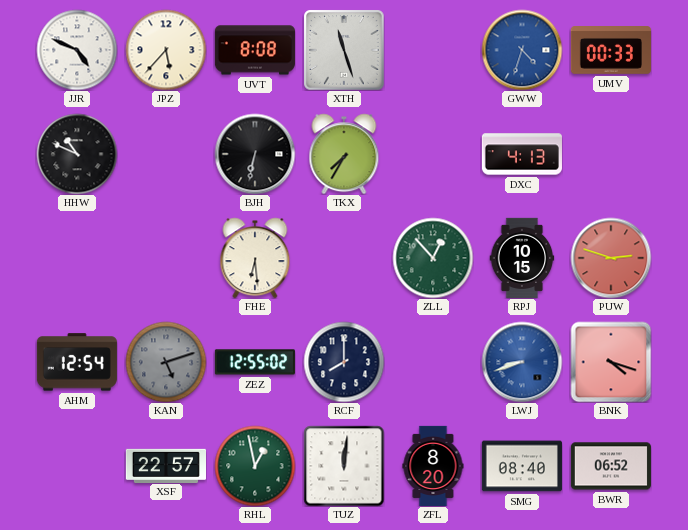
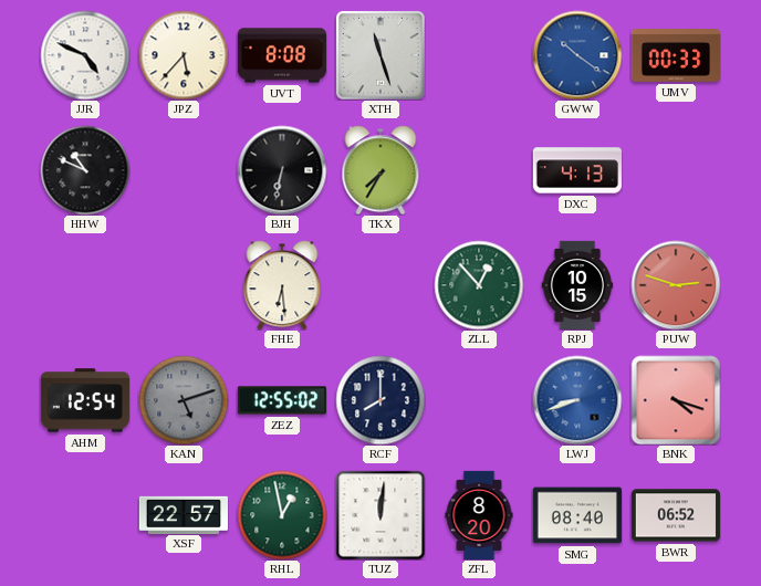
GWW: 4:33 -> 10:21
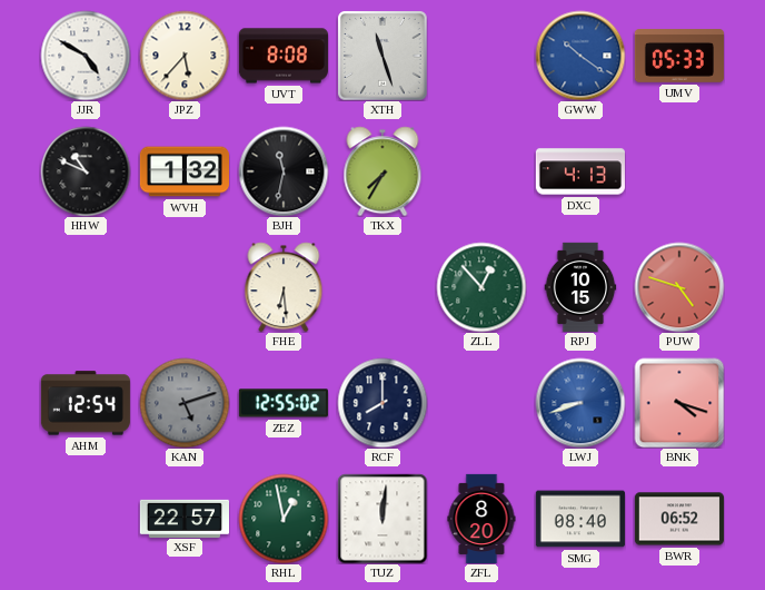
JJR: 4:49 -> 4:50
UMV: 00:33 -> 05:33
WVH: none -> 1:32
BJH: 6:32 -> 11:32
PUW: 2:48 -> 4:48
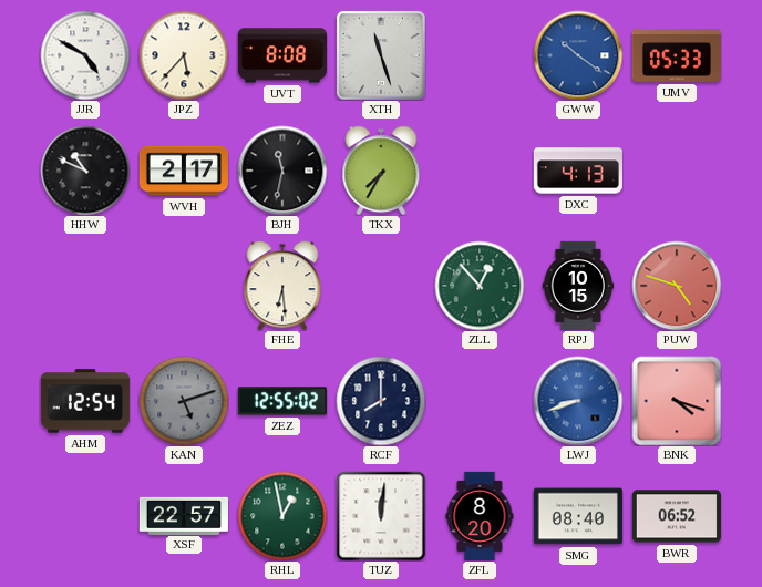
WVH: 1:32 -> 2:17
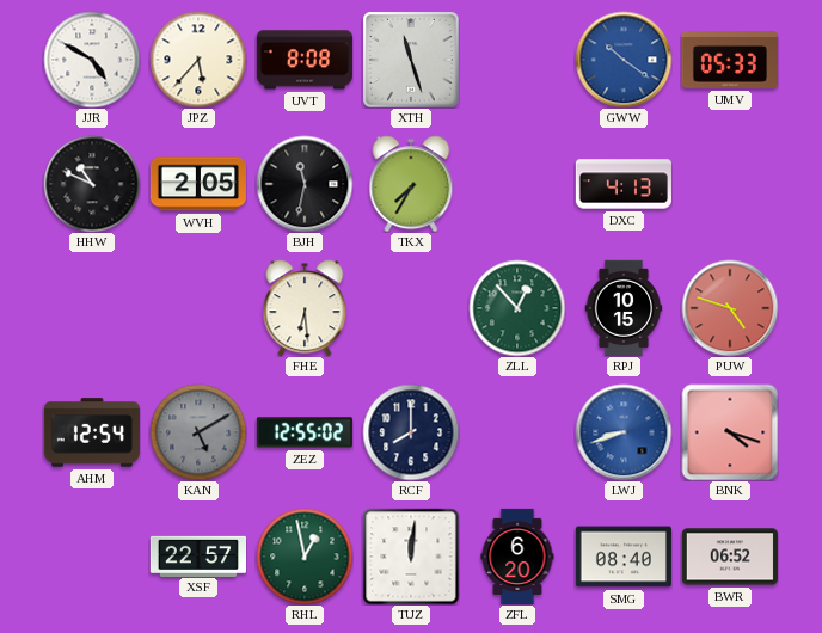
WVH: 2:17 -> 2:05
KAN: 5:12 -> 5:10
ZFL: 8:20 -> 6:20
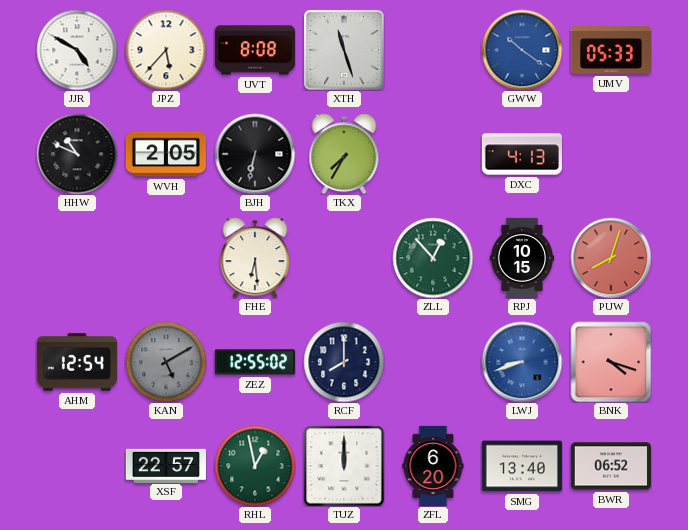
BJH: 11:32 -> 6:32
PUW: 4:48 -> 8:03
TUZ: 12:01 -> 12:00
SMG: 08:40 -> 13:40
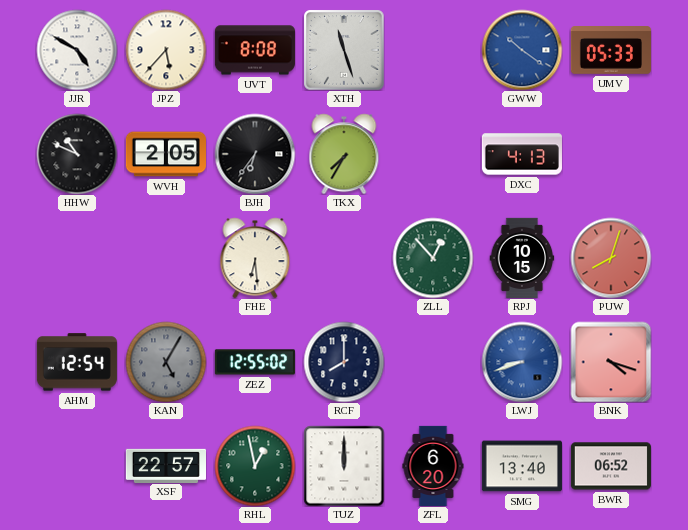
BJH: 6:32 -> 6:36
KAN: 5:10 -> 5:05
